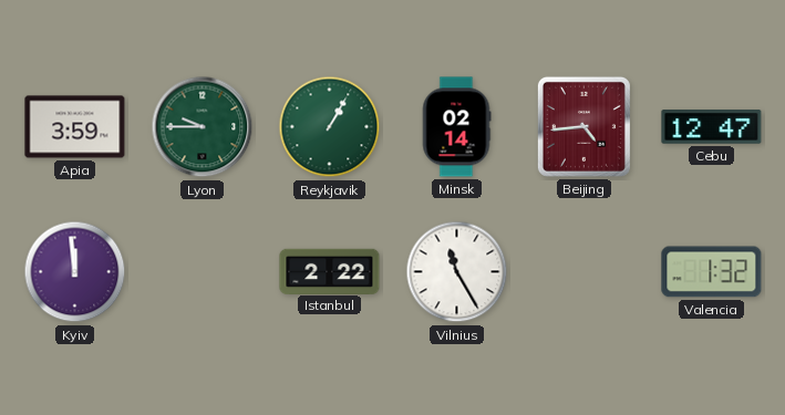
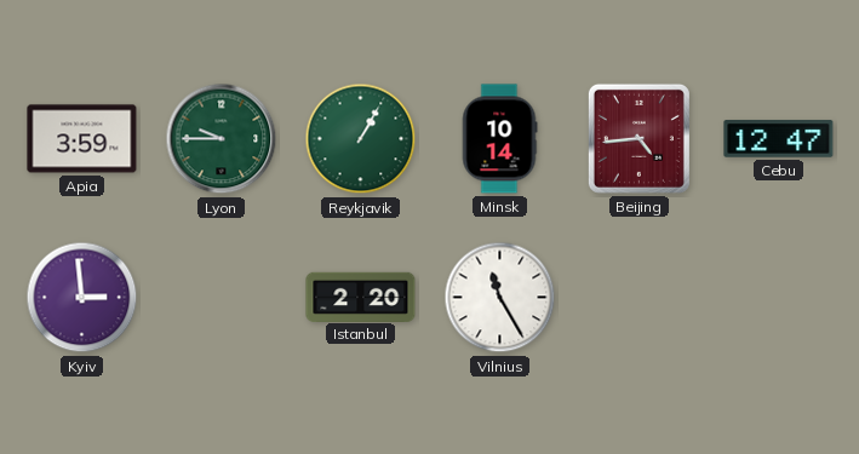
Minsk: 02:14 -> 10:14
Kyiv: 11:59 -> 2:59
Istanbul: 2:22 -> 2:20
Valencia: 1:32 -> none
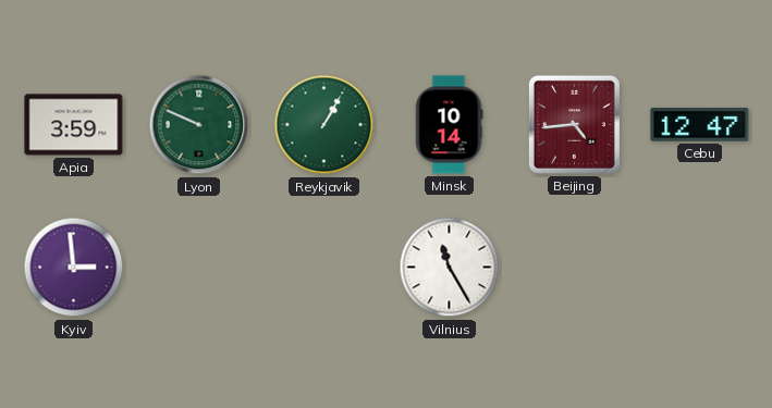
Lyon: 9:45 -> 9:49
Istanbul: 2:20 -> none
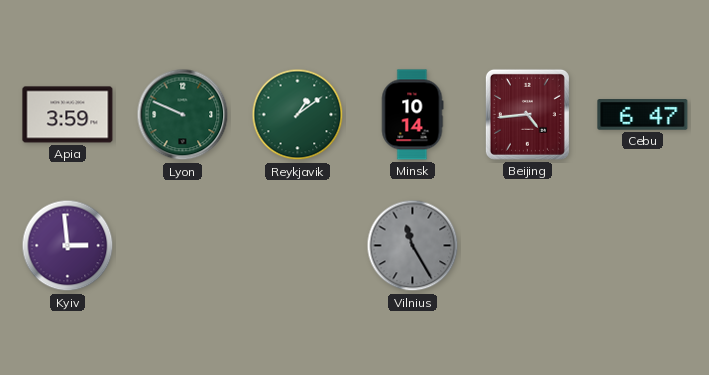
Reykjavik: 1:05 -> 1:09
Cebu: 12:47 -> 6:47
Vilnius dial: white -> grey
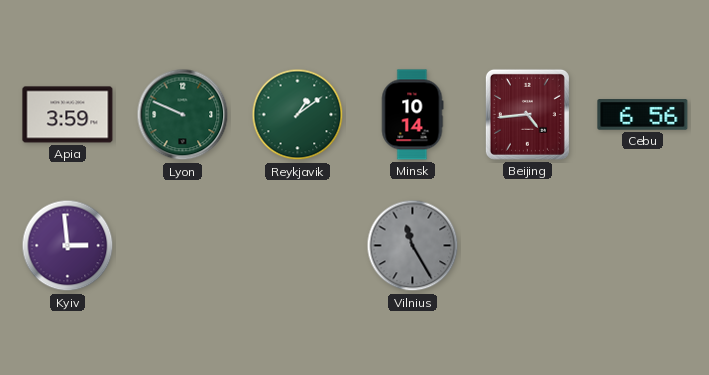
Cebu: 6:47 -> 6:56
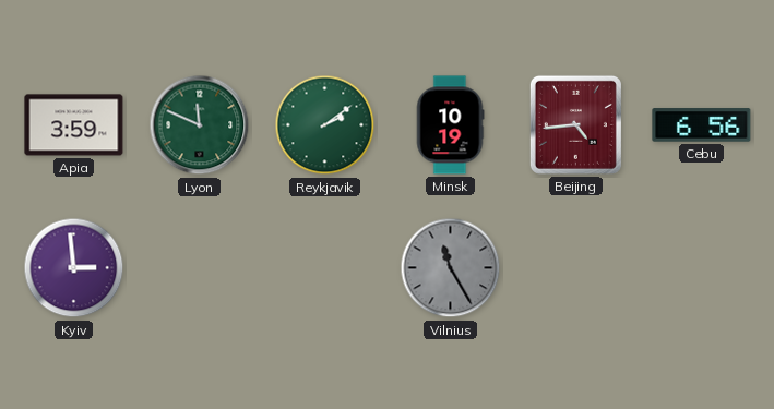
Lyon: 9:49 -> 11:49
Reykjavik: 1:09 -> 2:09
Minsk: 10:14 -> 10:19
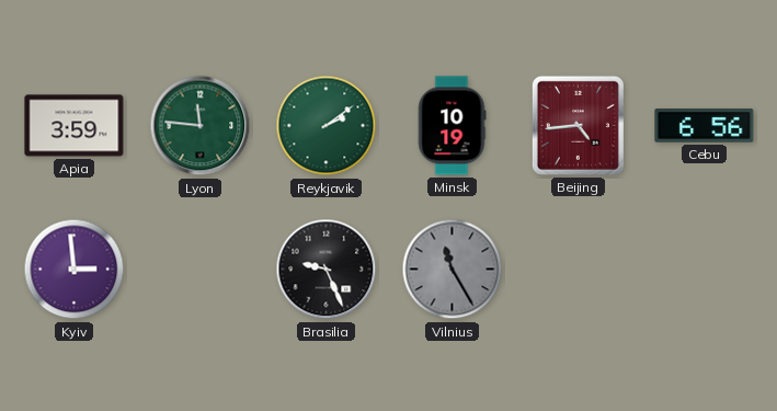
Lyon: 11:49 -> 11:46
Brasilia: none -> 9:26
